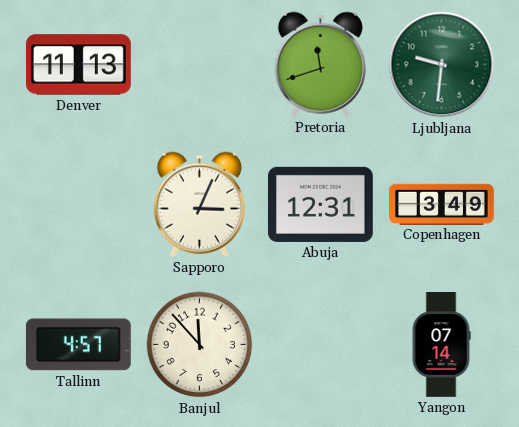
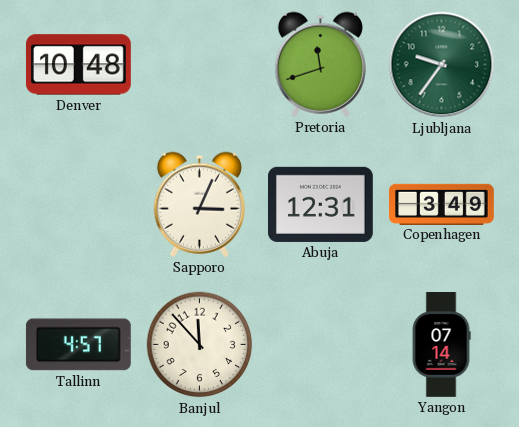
Denver: 11:13 -> 10:48
Ljubljana: 9:31 -> 9:36
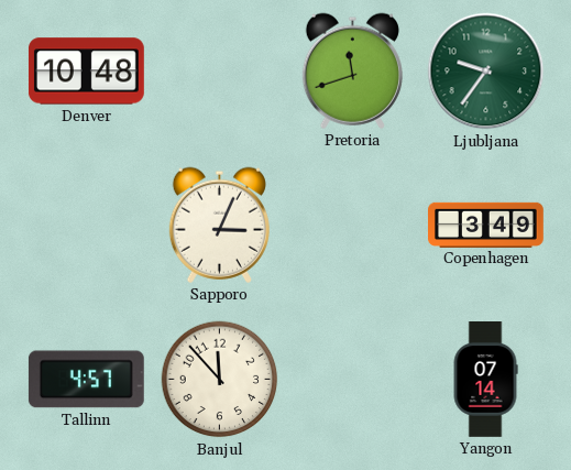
Abuja: 12:31 -> none
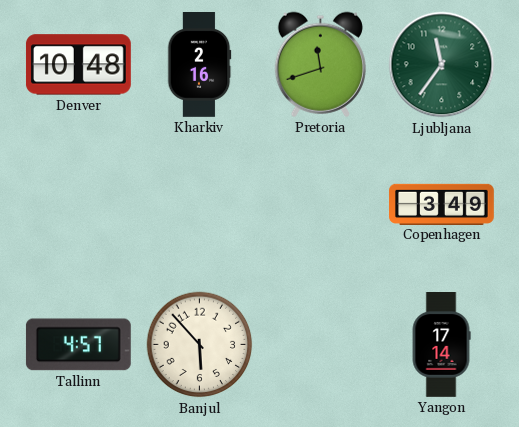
Kharkiv: none -> 2:16
Ljubljana: 9:36 -> 11:36
Sapporo: 3:04 -> none
Banjul: 11:53 -> 5:53
Yangon: 07:14 -> 17:14
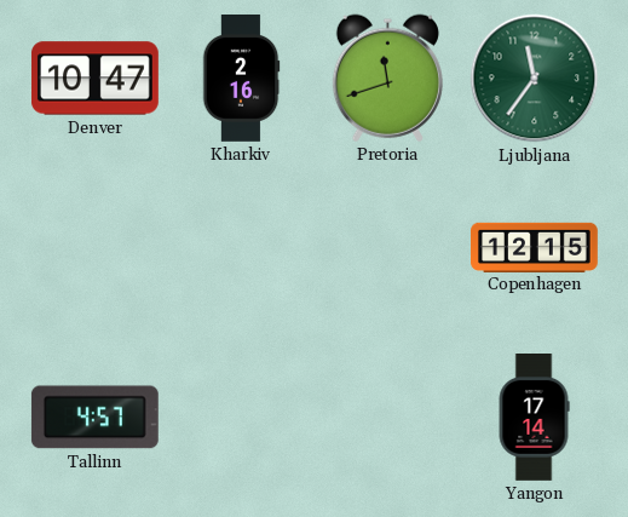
Denver: 10:48 -> 10:47
Copenhagen: 3:49 -> 12:15
Banjul: 5:53 -> none
